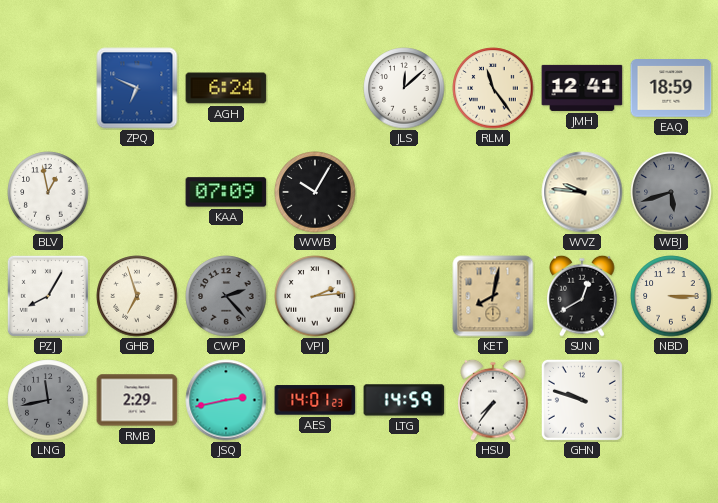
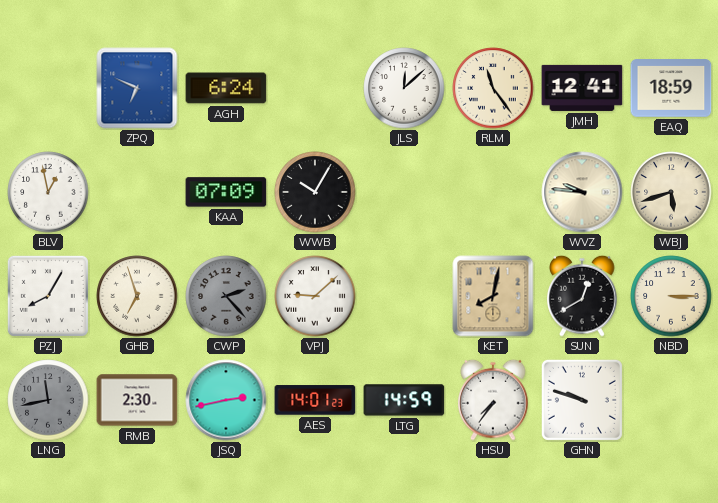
WBJ dial: grey -> cream
VPJ: 2:14 -> 9:08
RMB: 2:29 -> 2:30
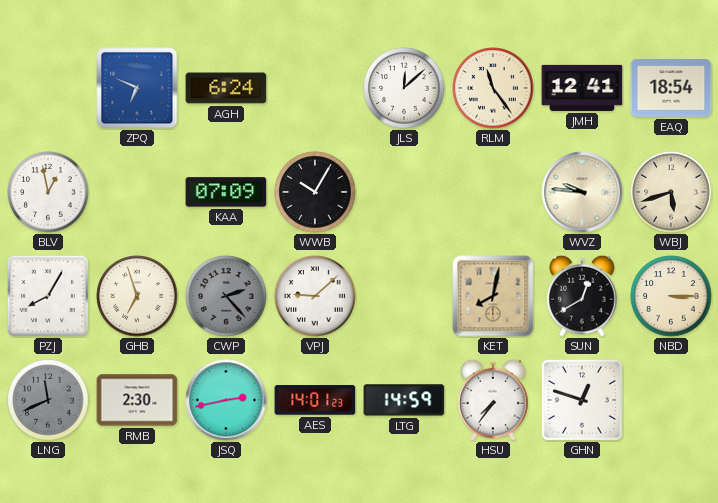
EAQ: 18:59 -> 18:54
LNG: 11:43 -> 11:41
GHN: 9:48 -> 12:48
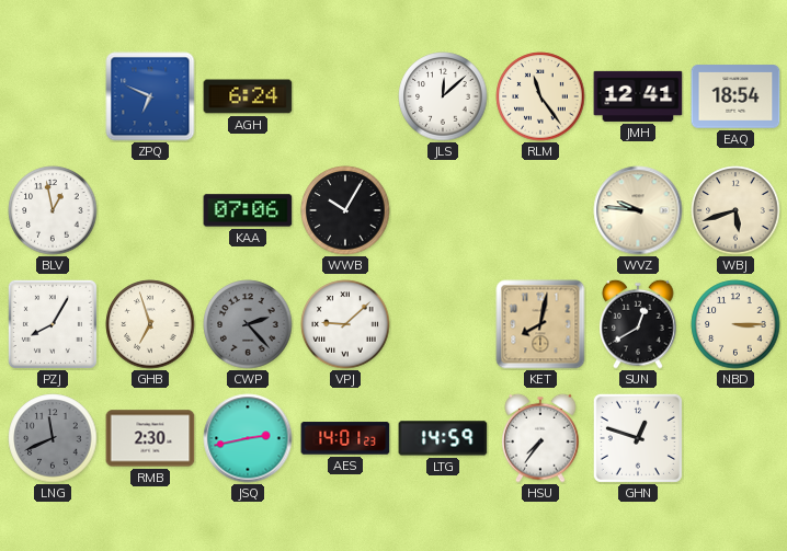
KAA: 07:09 -> 07:06
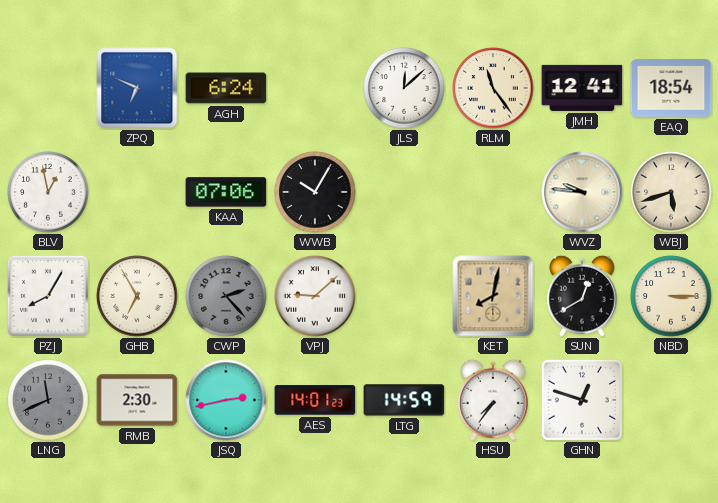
GHB: 6:57 -> 6:55
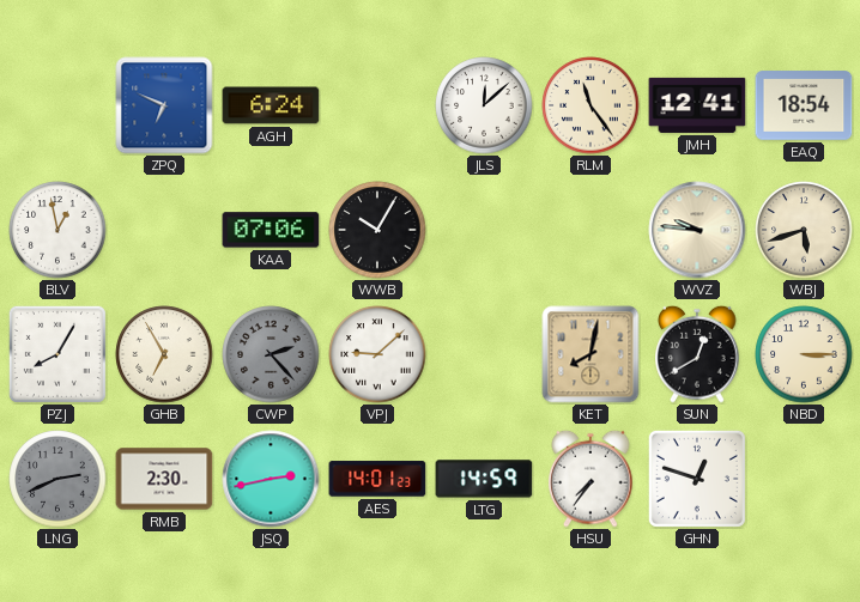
LNG: 11:41 -> 2:41
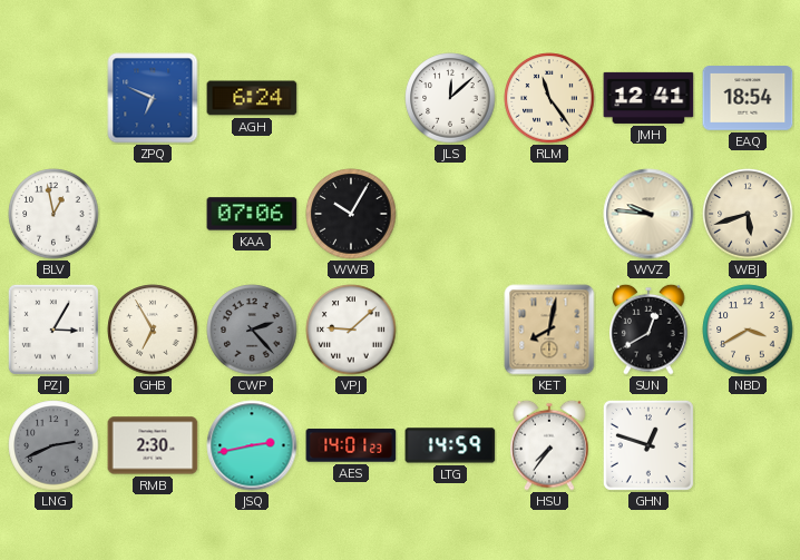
PZJ: 8:05 -> 3:05
NBD: 3:15 -> 3:40
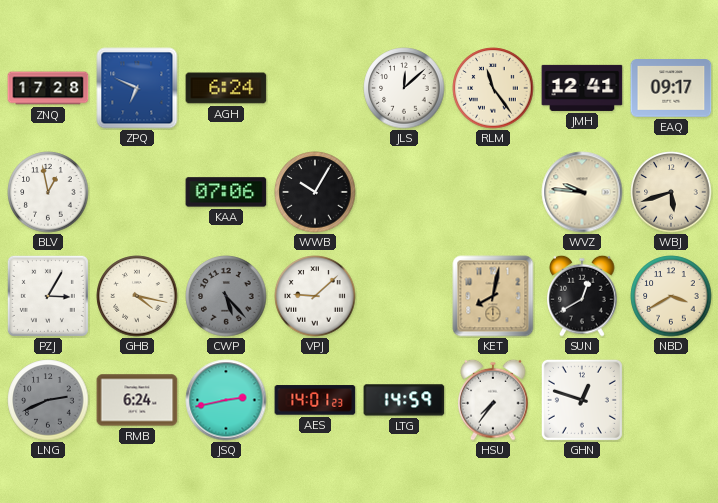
ZNQ: none -> 17:28
EAQ: 18:54 -> 09:17
GHB: 6:55 -> 4:17
CWP: 2:23 -> 5:23
RMB: 2:30 -> 6:24
